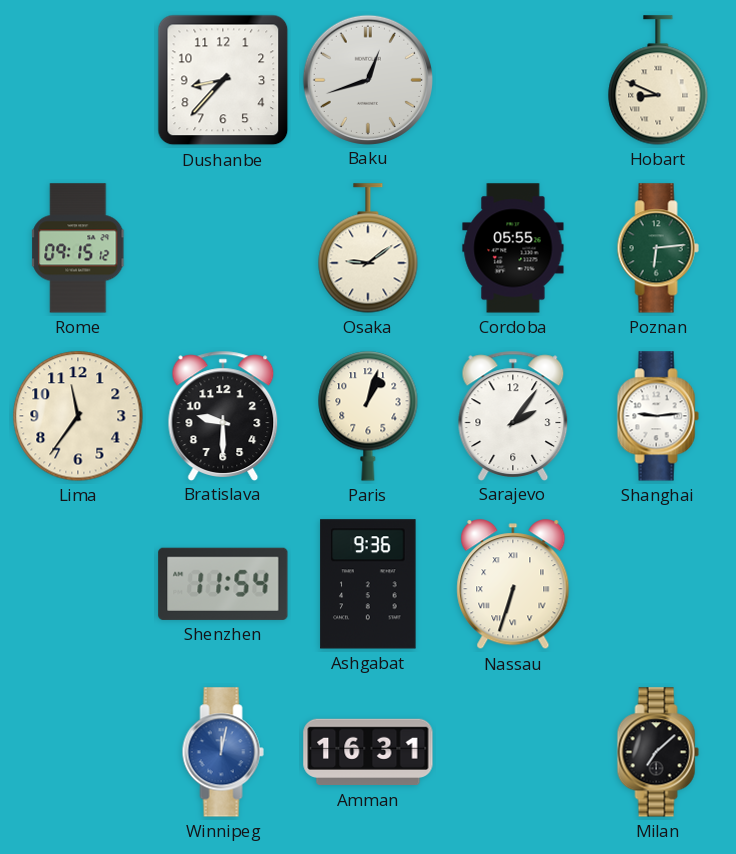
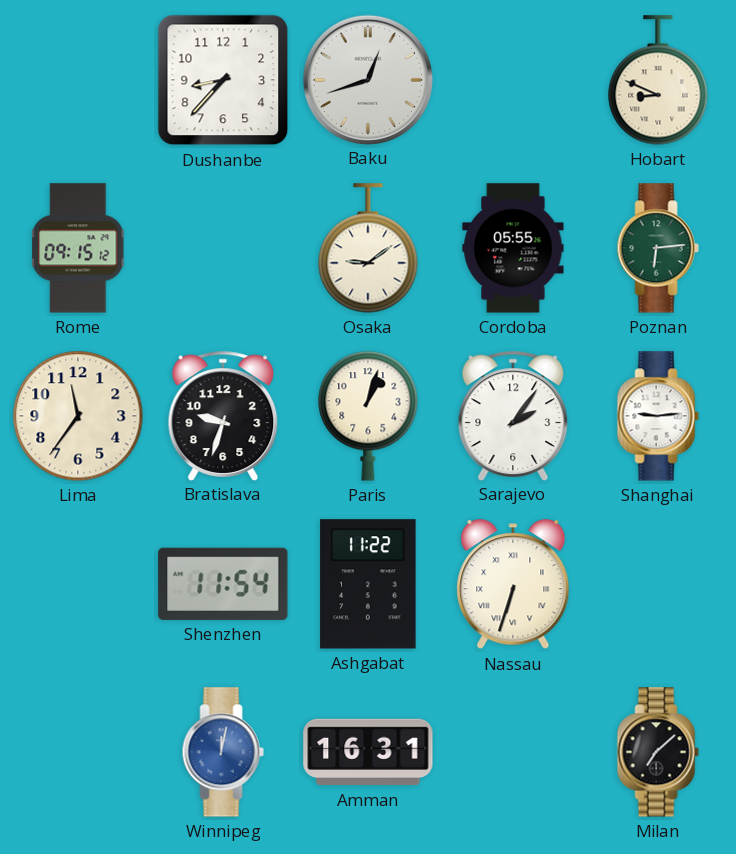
Bratislava: 9:30 -> 9:33
Ashgabat: 9:36 -> 11:22
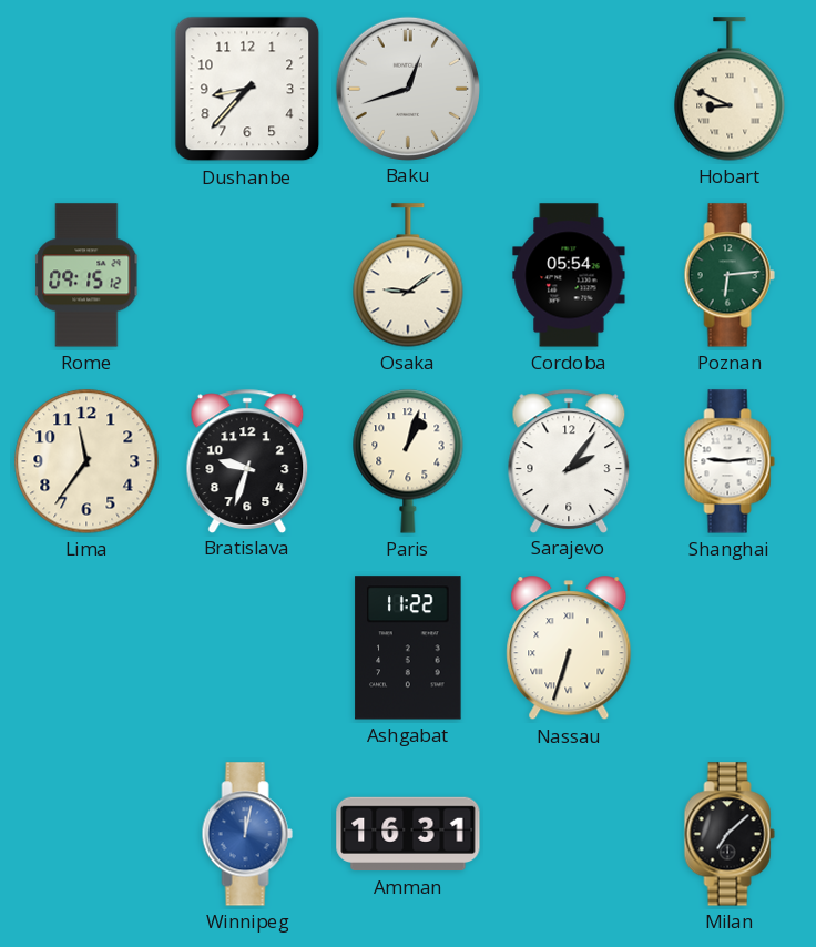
Cordoba: 05:55 -> 05:54
Shenzhen: 11:54 -> none
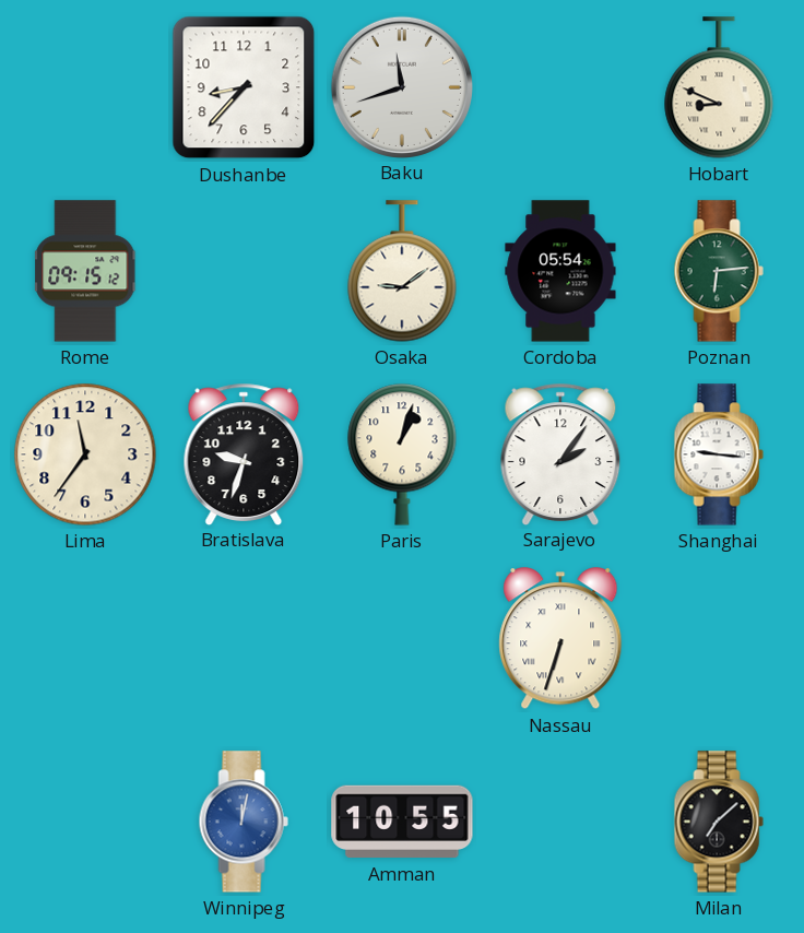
Baku: 12:42 -> 11:42
Shanghai: 9:14 -> 9:16
Ashgabat: 11:22 -> none
Amman: 16:31 -> 10:55
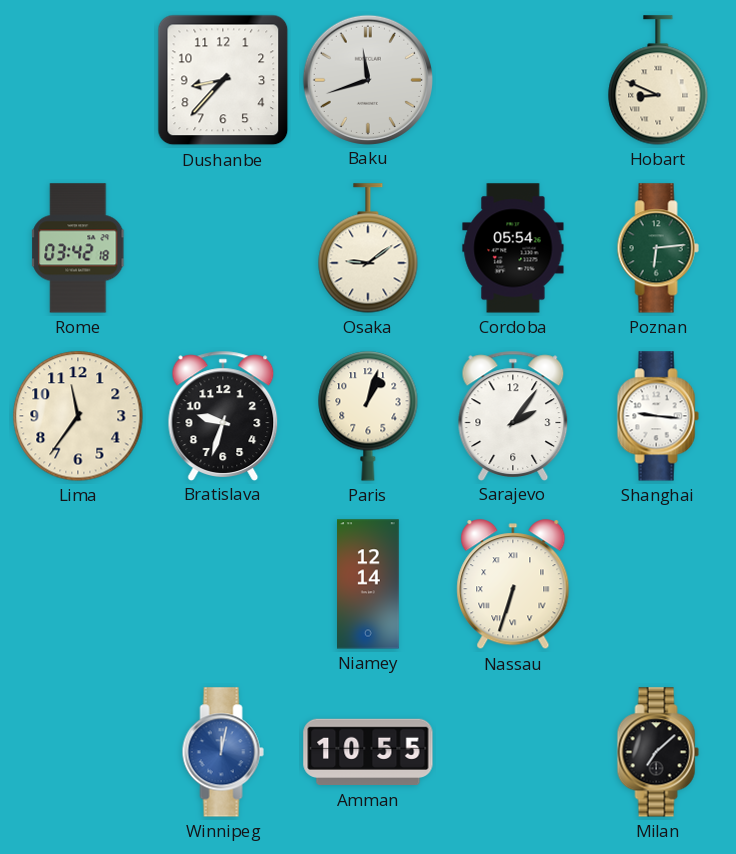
Rome: 09:15 -> 03:42
Niamey: none -> 12:14
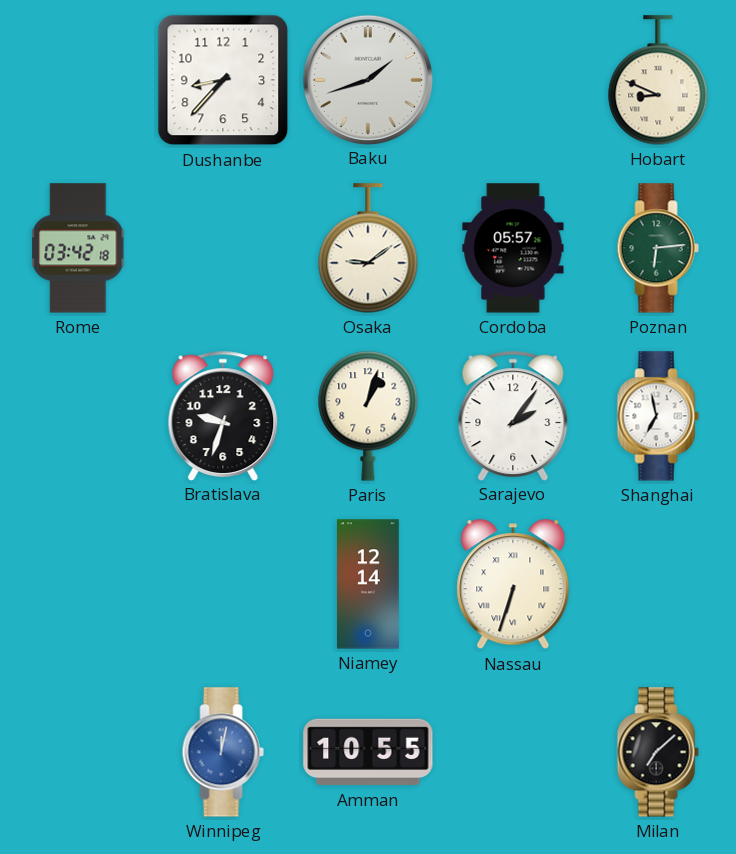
Baku: 11:42 -> 1:42
Cordoba: 05:54 -> 05:57
Lima: 11:36 -> none
Shanghai: 9:16 -> 6:58
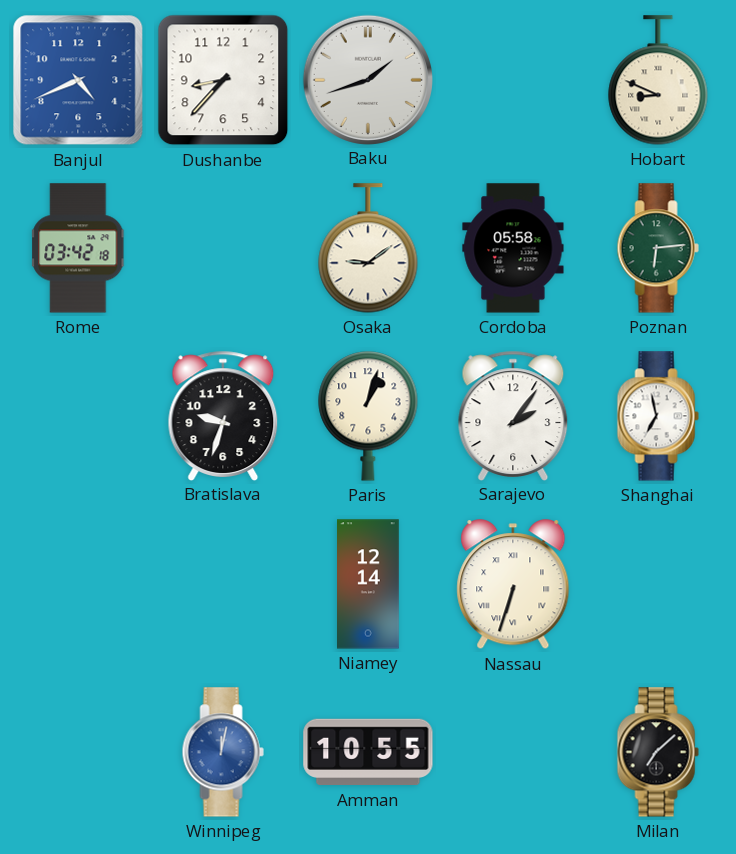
Banjul: none -> 4:41
Cordoba: 05:57 -> 05:58
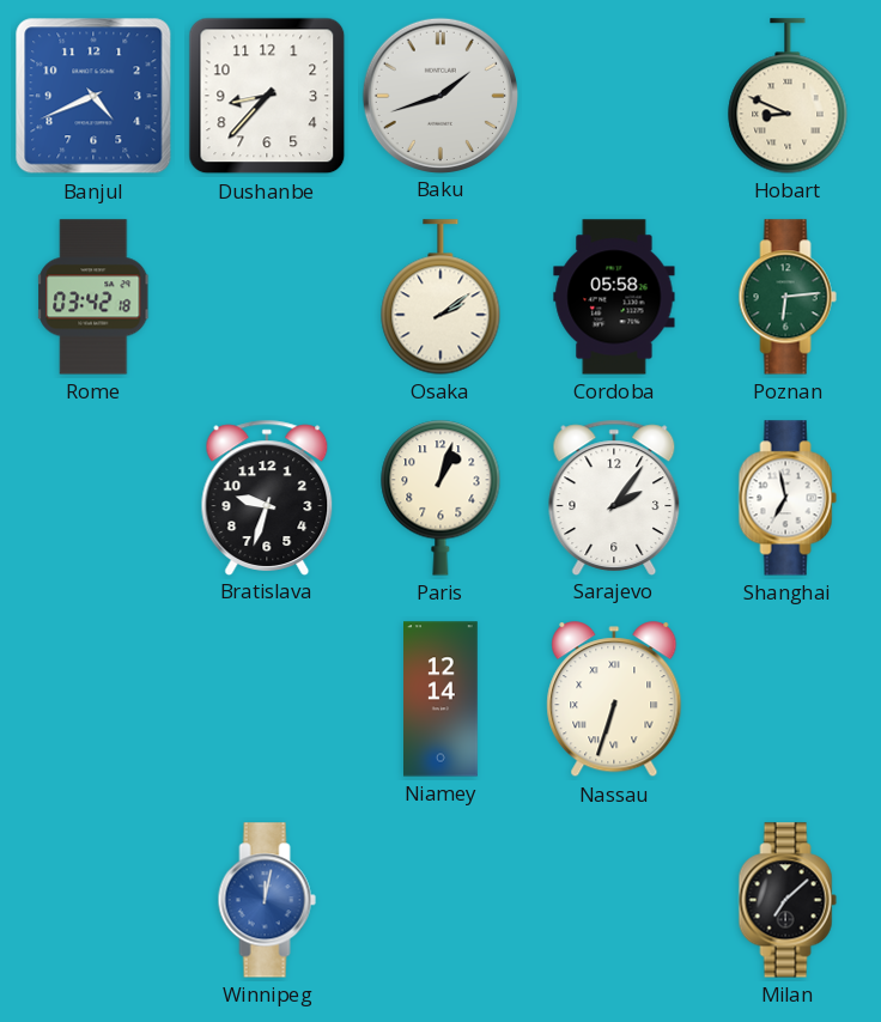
Osaka: 9:09 -> 2:09
Amman: 10:55 -> none
